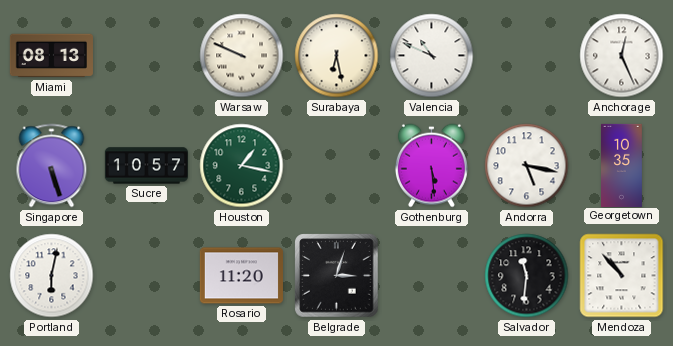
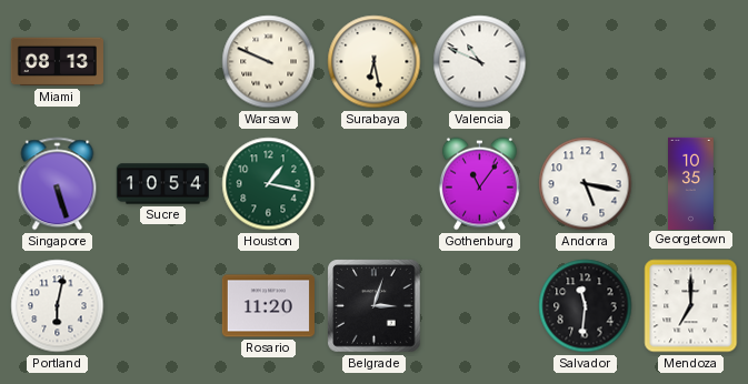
Anchorage: 12:26 -> none
Sucre: 10:57 -> 10:54
Gothenburg: 5:29 -> 11:06
Mendoza: 10:53 -> 7:00
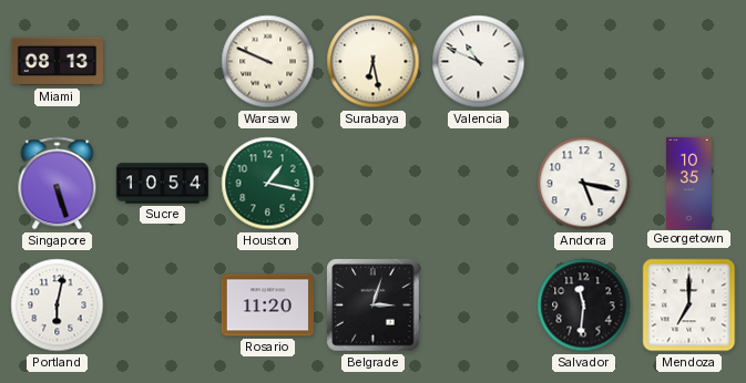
Gothenburg: 11:06 -> none
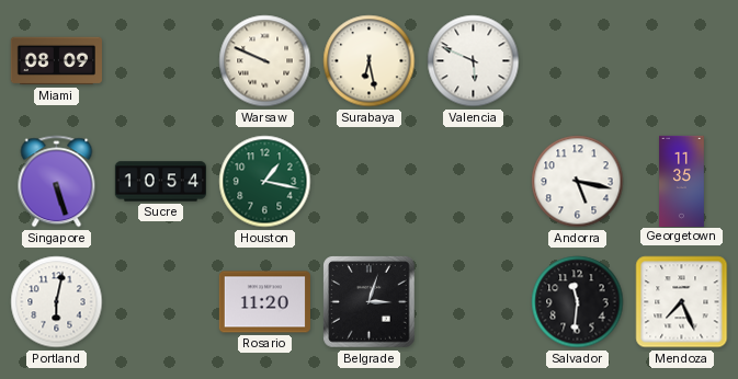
Miami: 08:13 -> 08:09
Valencia: 10:49 -> 5:49
Georgetown: 10:35 -> 11:35
Mendoza: 7:00 -> 7:26
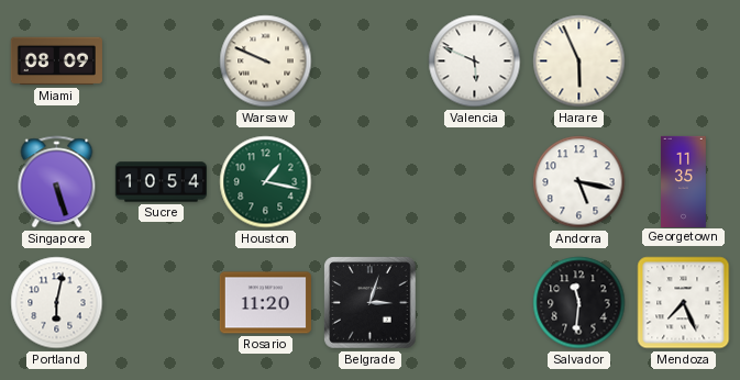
Surabaya: 6:28 -> none
Harare: none -> 5:56
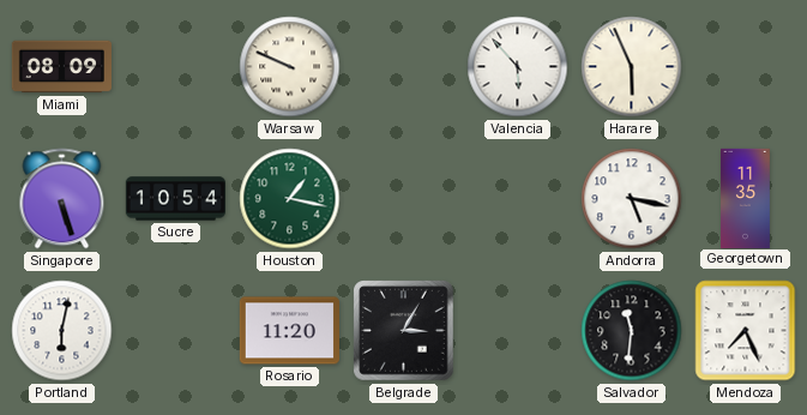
Valencia: 5:49 -> 5:53
Belgrade: 3:03 -> 3:05
